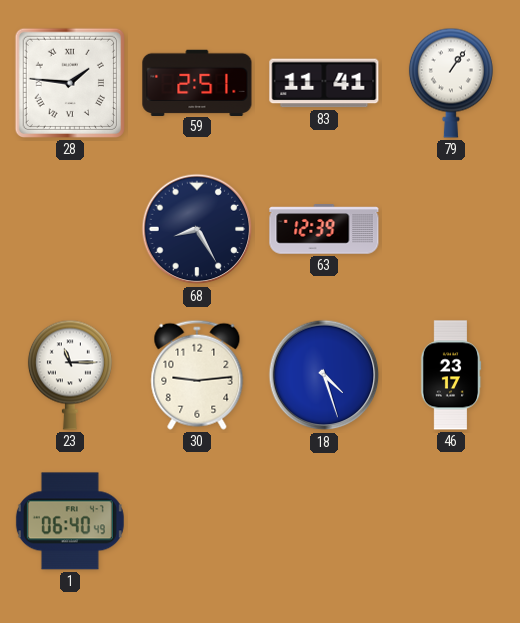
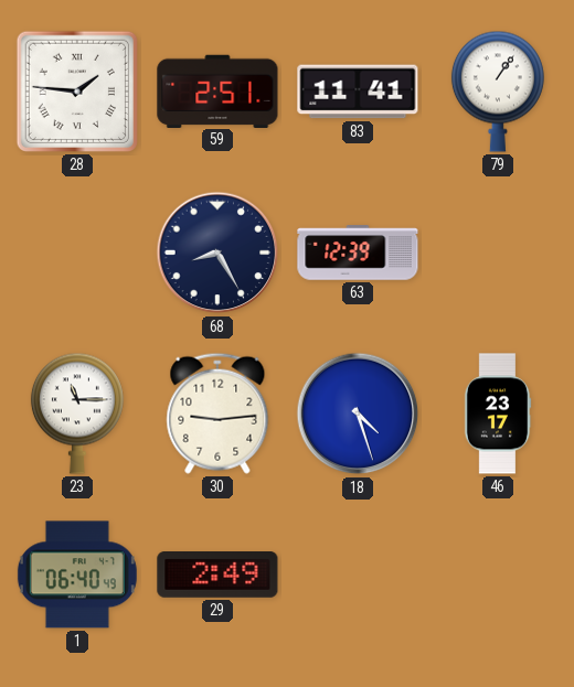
29: none -> 2:49
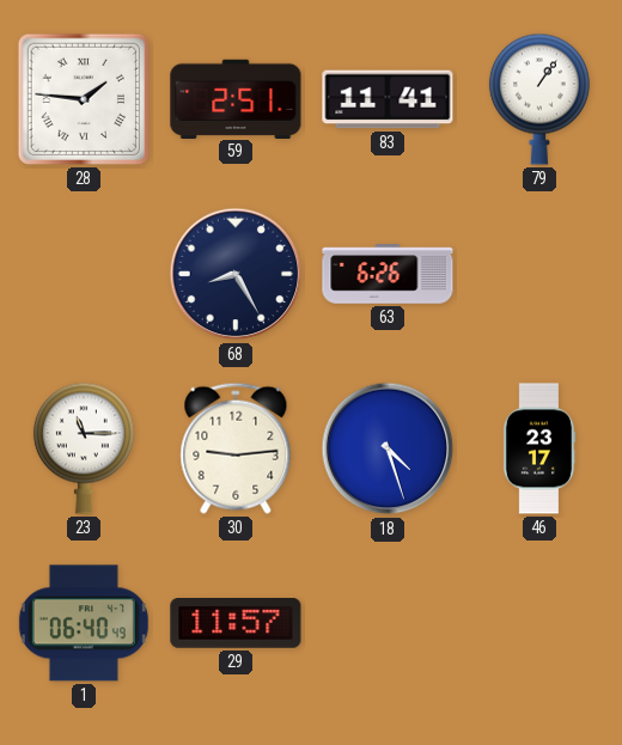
63: 12:39 -> 6:26
29: 2:49 -> 11:57
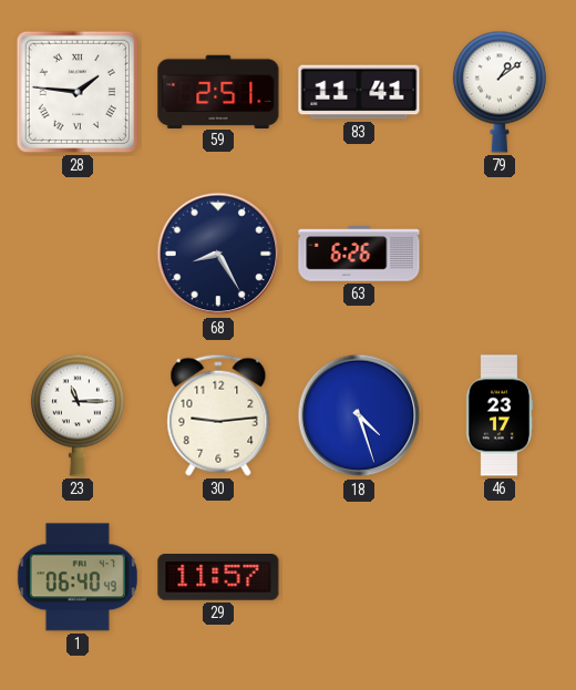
79: 1:06 -> 1:09
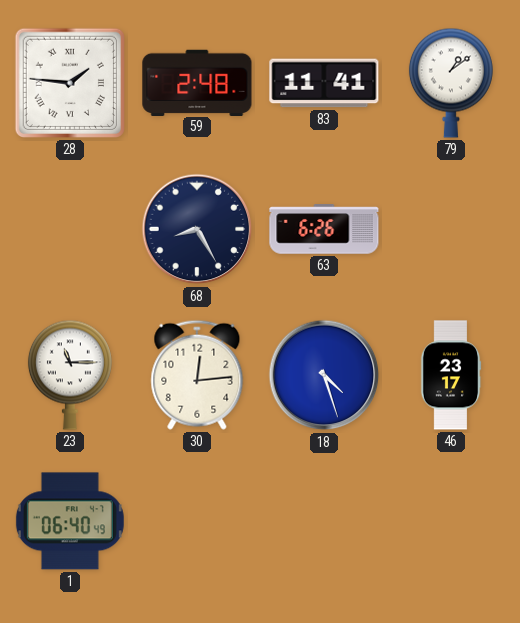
59: 2:51 -> 2:48
30: 9:14 -> 12:14
29: 11:57 -> none
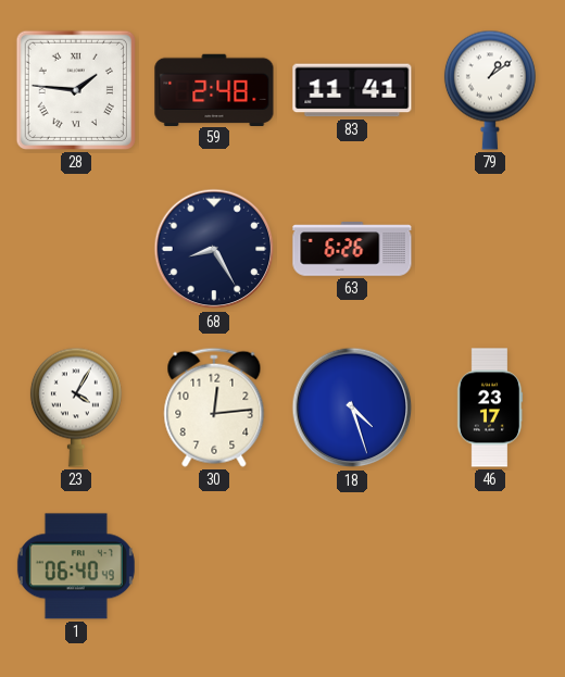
23: 11:15 -> 4:05
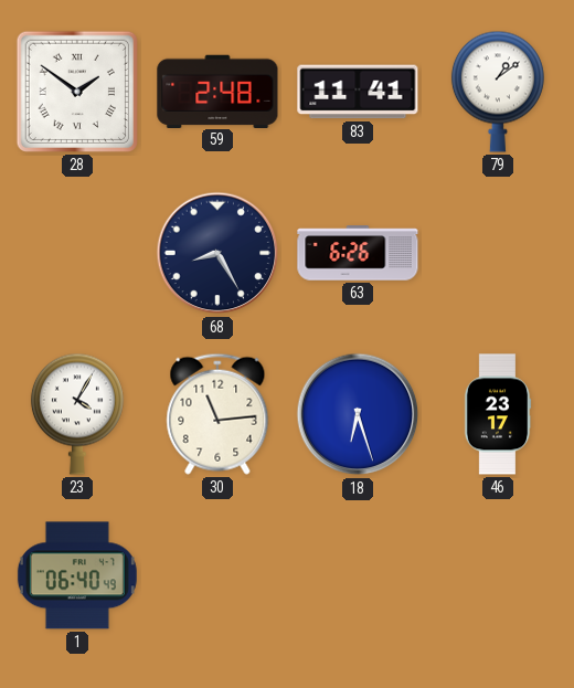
28: 1:46 -> 1:51
30: 12:14 -> 11:14
18: 4:27 -> 6:27
